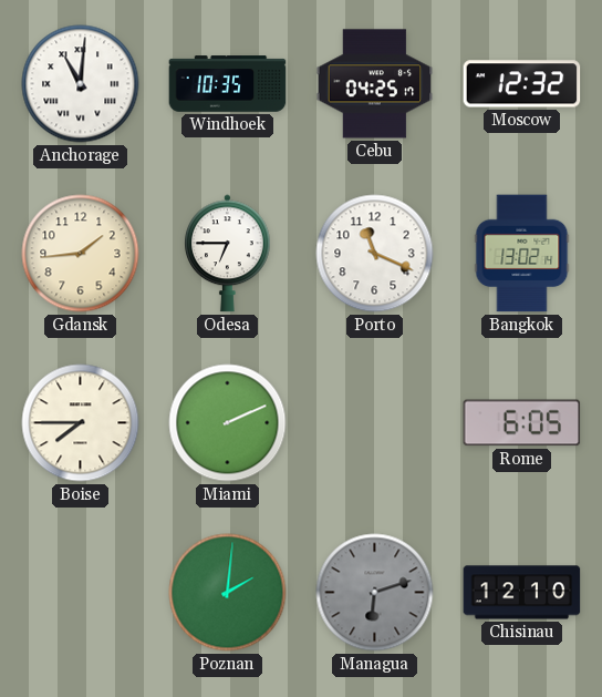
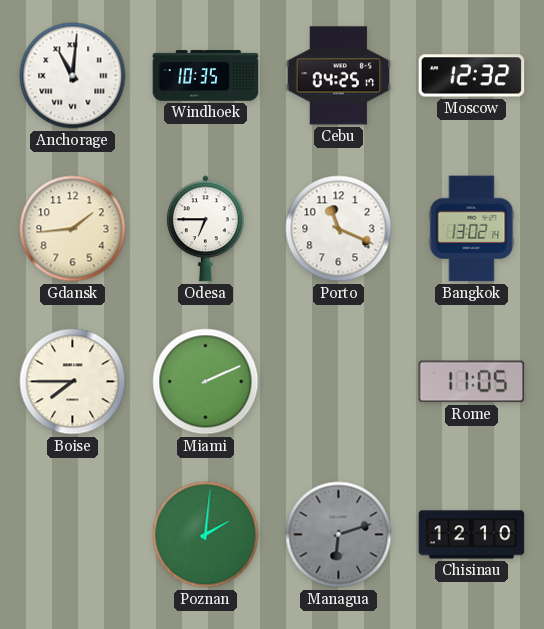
Rome: 6:05 -> 11:05
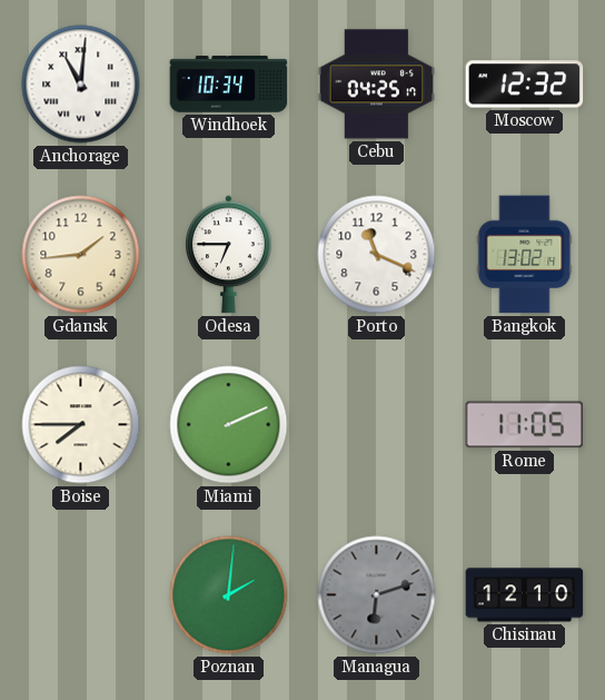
Windhoek: 10:35 -> 10:34
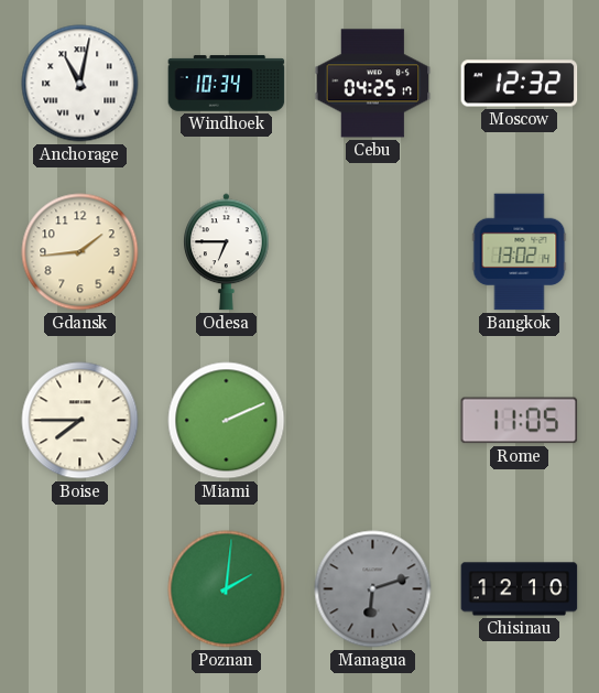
Anchorage: 11:01 -> 11:02
Porto: 11:19 -> none
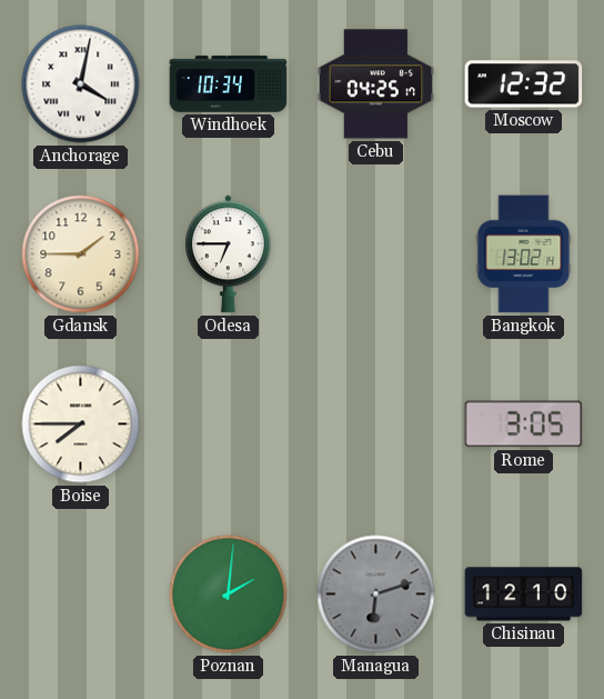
Anchorage: 11:02 -> 4:02
Gdansk: 1:44 -> 1:45
Miami: 2:11 -> none
Rome: 11:05 -> 3:05
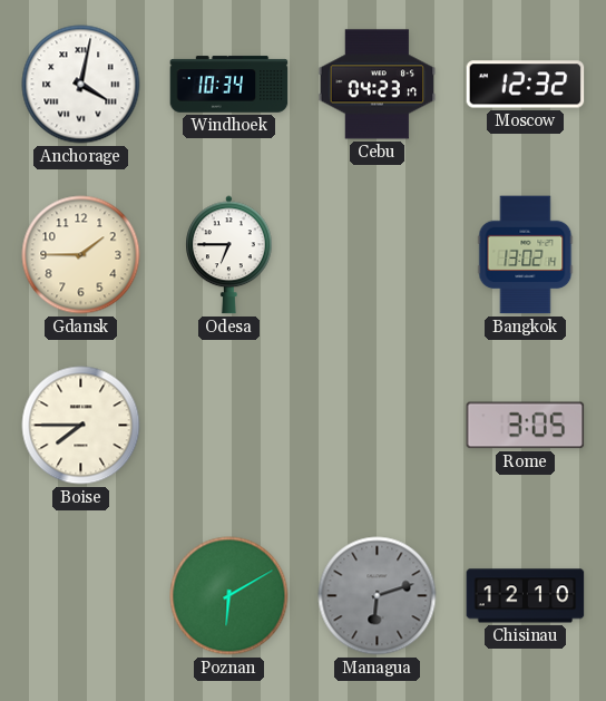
Cebu: 04:25 -> 04:23
Poznan: 2:01 -> 6:10
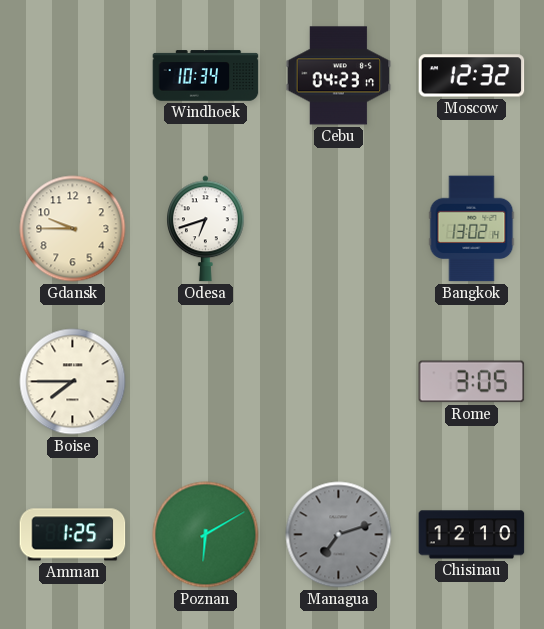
Anchorage: 4:02 -> none
Gdansk: 1:45 -> 9:45
Odesa: 6:45 -> 6:42
Amman: none -> 1:25
Managua: 6:12 -> 7:12
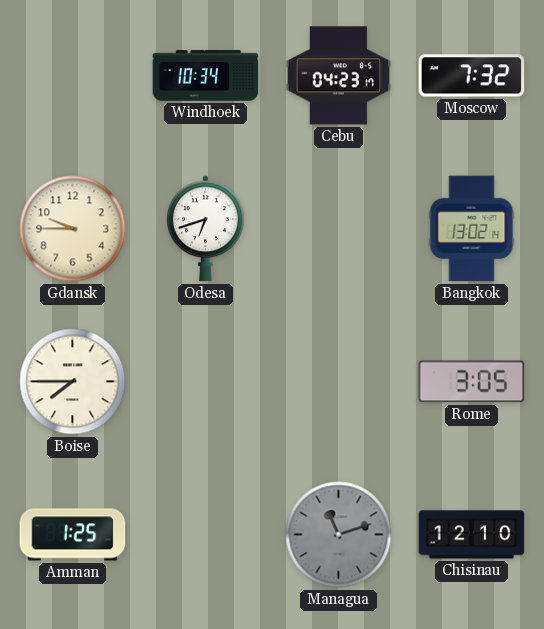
Moscow: 12:32 -> 7:32
Poznan: 6:10 -> none
Managua: 7:12 -> 11:12
